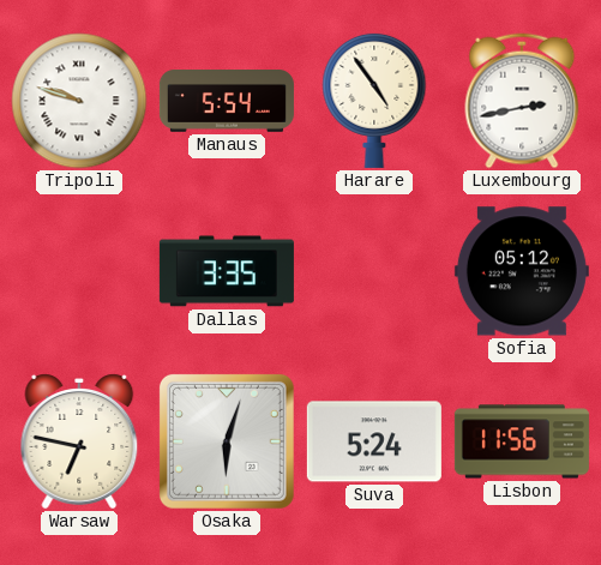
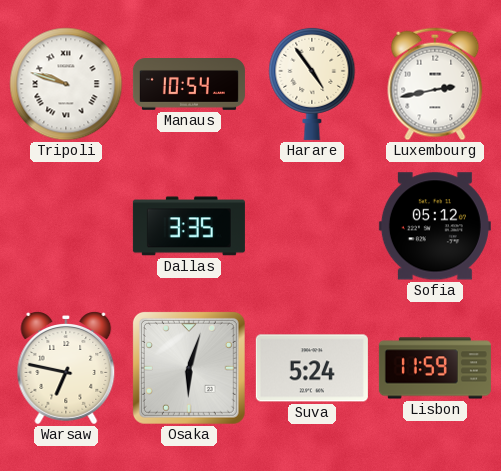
Manaus: 5:54 -> 10:54
Lisbon: 11:56 -> 11:59
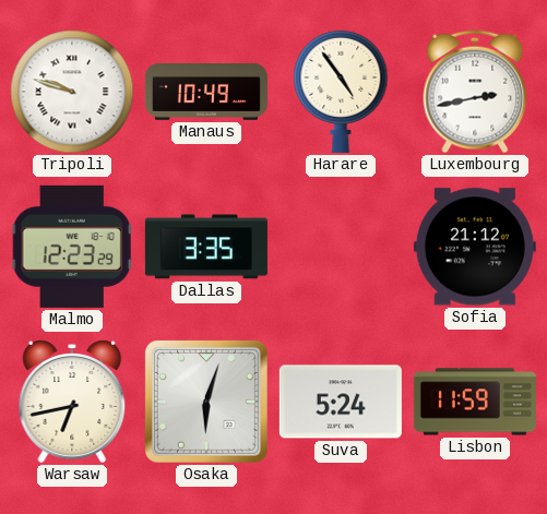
Manaus: 10:54 -> 10:49
Malmo: none -> 12:23
Sofia: 05:12 -> 21:12
Warsaw: 6:47 -> 6:43
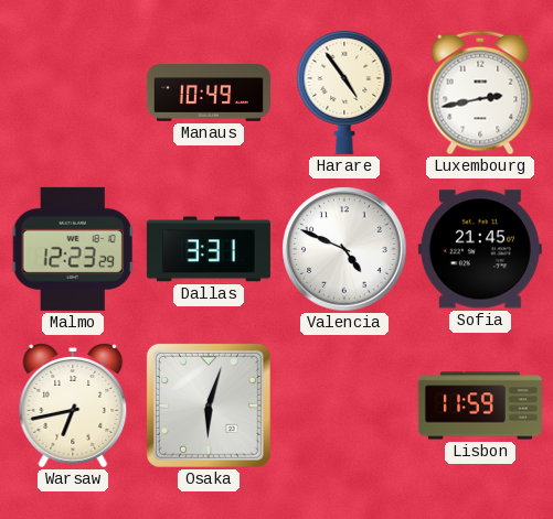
Tripoli: 9:48 -> none
Dallas: 3:35 -> 3:31
Valencia: none -> 4:49
Sofia: 21:12 -> 21:45
Suva: 5:24 -> none
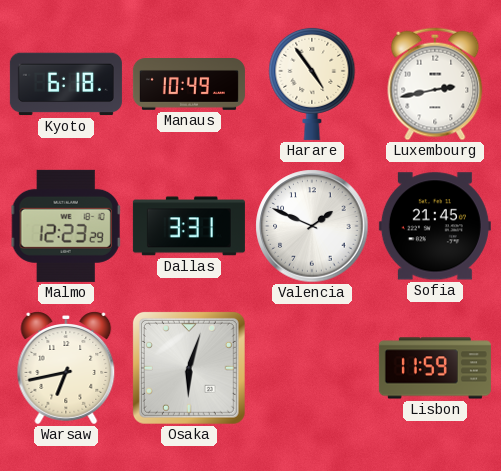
Kyoto: none -> 6:18
Valencia: 4:49 -> 1:49
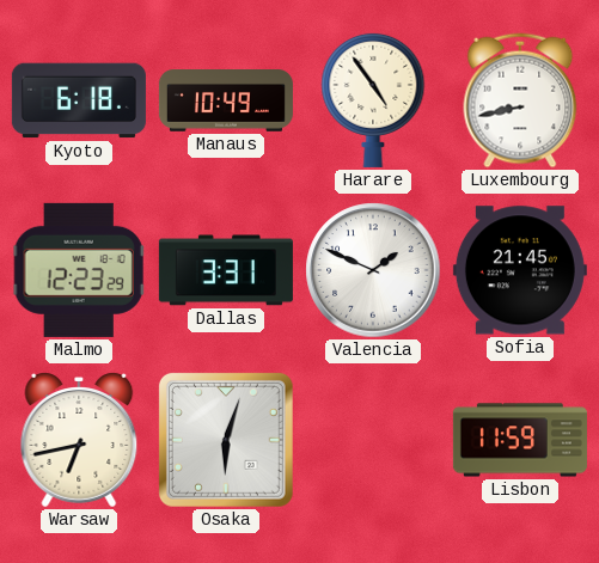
Luxembourg: 2:43 -> 8:43
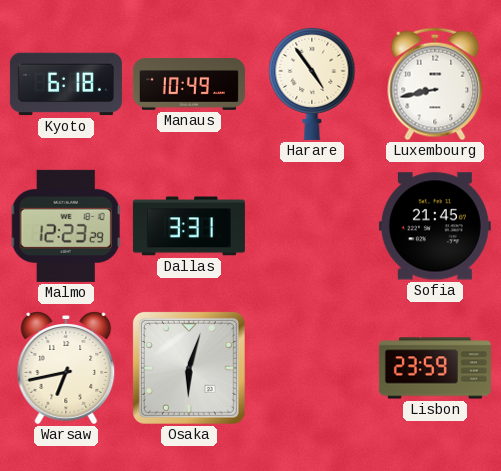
Valencia: 1:49 -> none
Lisbon: 11:59 -> 23:59
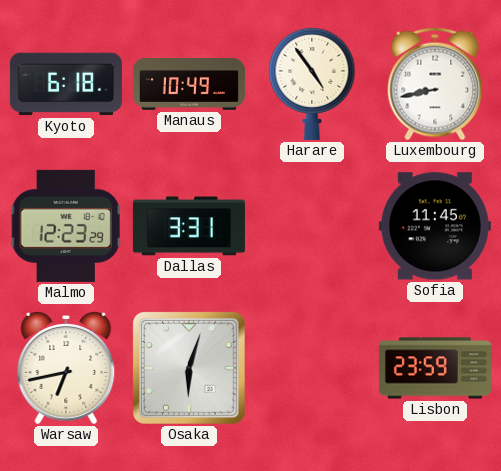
Sofia: 21:45 -> 11:45
